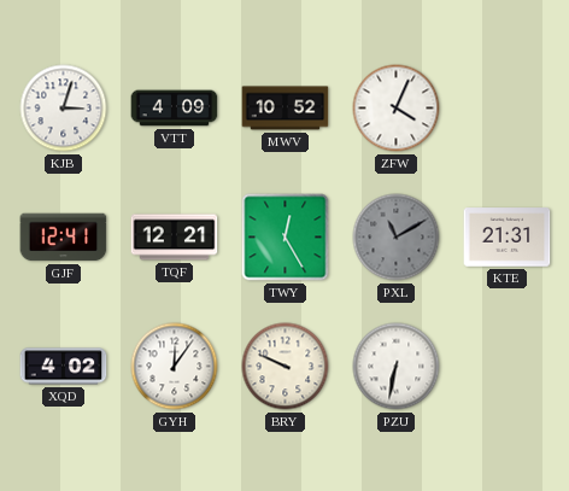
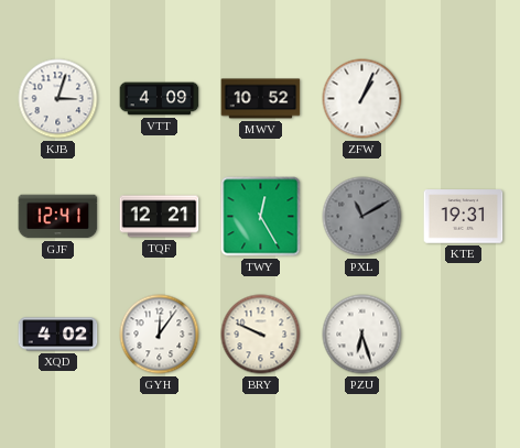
ZFW: 4:04 -> 1:04
KTE: 21:31 -> 19:31
PZU: 6:32 -> 6:27
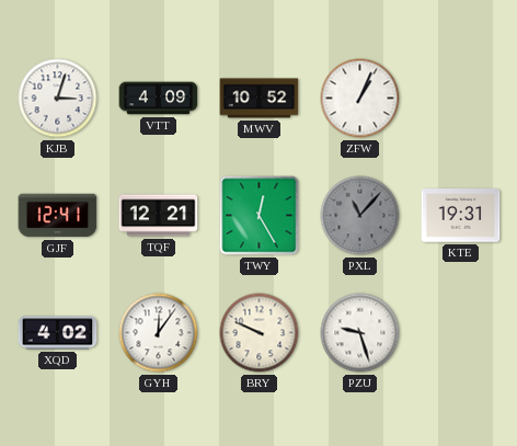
PXL: 11:10 -> 11:07
PZU: 6:27 -> 9:27
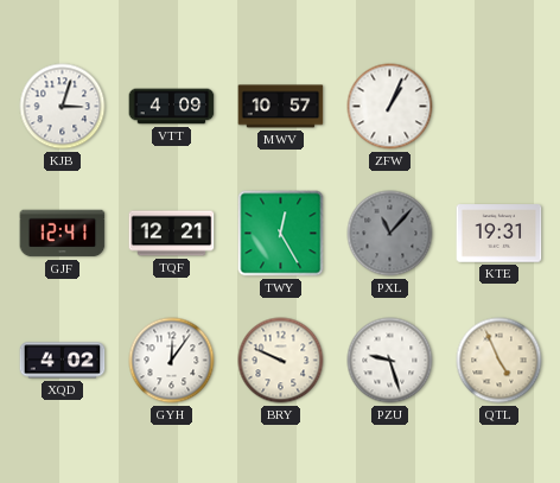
MWV: 10:52 -> 10:57
QTL: none -> 4:56
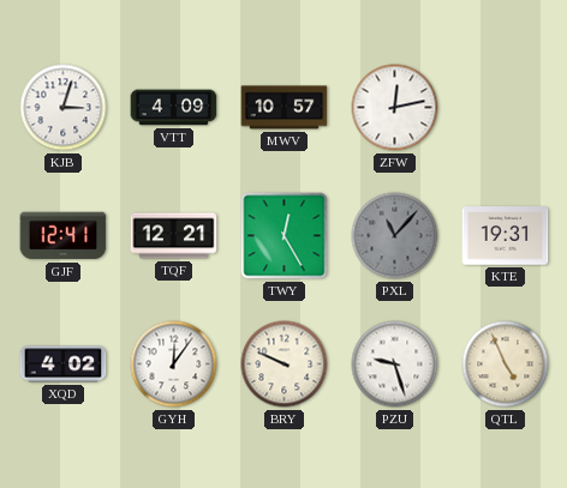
ZFW: 1:04 -> 12:13
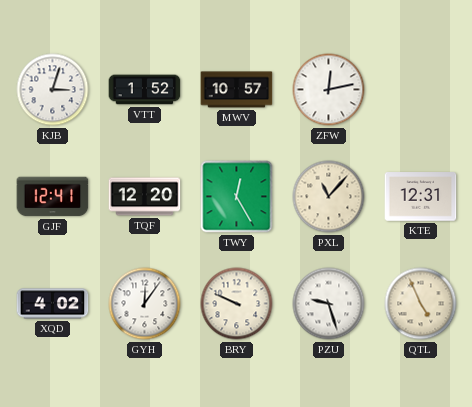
VTT: 4:09 -> 1:52
TQF: 12:21 -> 12:20
PXL dial: grey -> cream
KTE: 19:31 -> 12:31
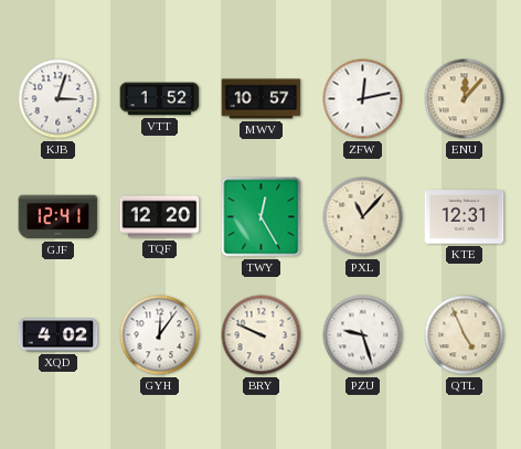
ENU: none -> 12:07
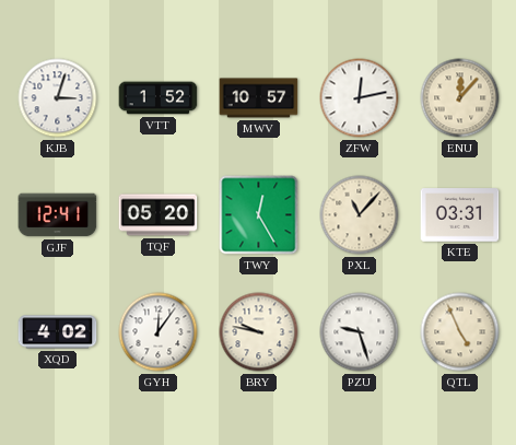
TQF: 12:20 -> 05:20
KTE: 12:31 -> 03:31
BRY: 9:49 -> 9:47
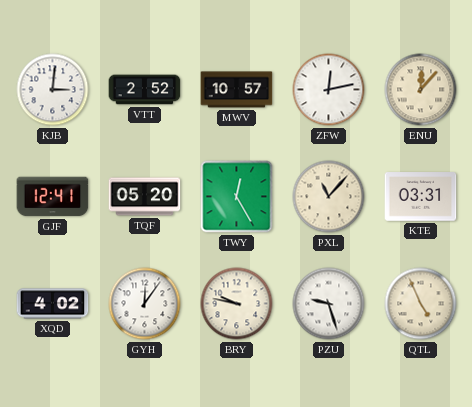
KJB: 3:03 -> 3:01
VTT: 1:52 -> 2:52
